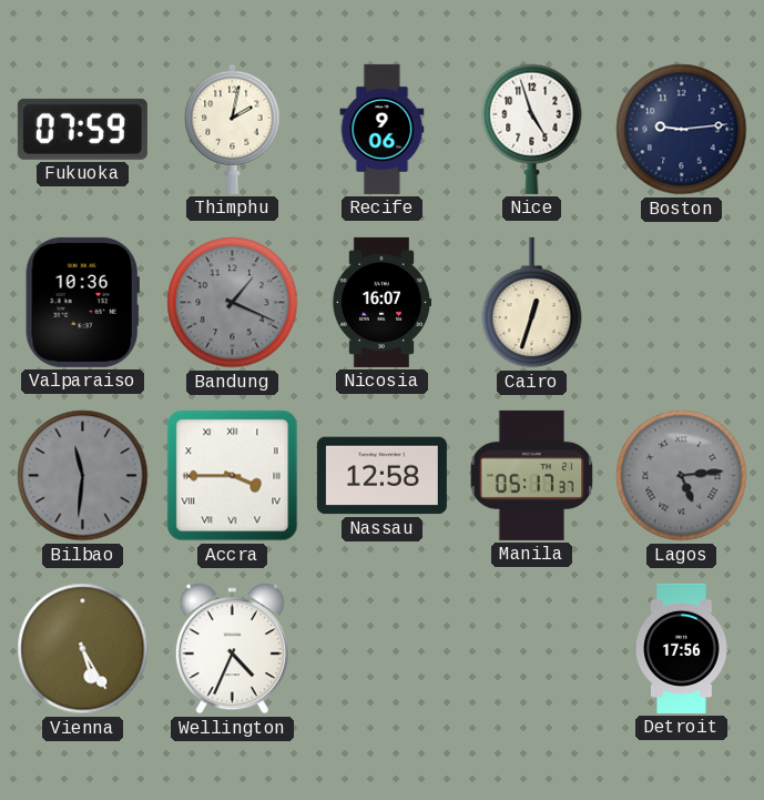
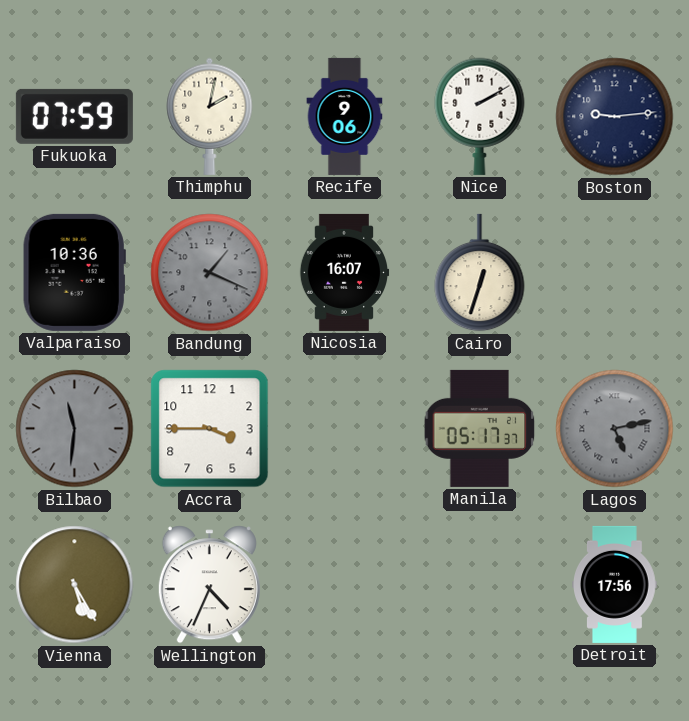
Nice: 4:57 -> 2:10
Accra numerals: Roman -> Arabic
Nassau: 12:58 -> none
Lagos: 5:14 -> 5:13
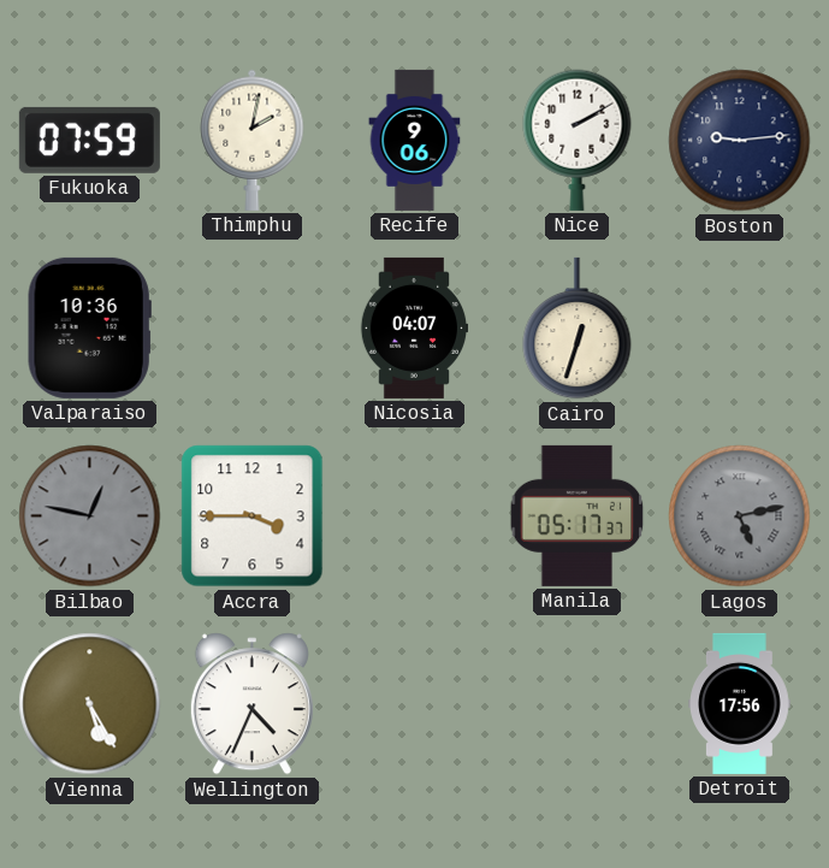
Bandung: 1:19 -> none
Nicosia: 16:07 -> 04:07
Bilbao: 11:31 -> 12:47
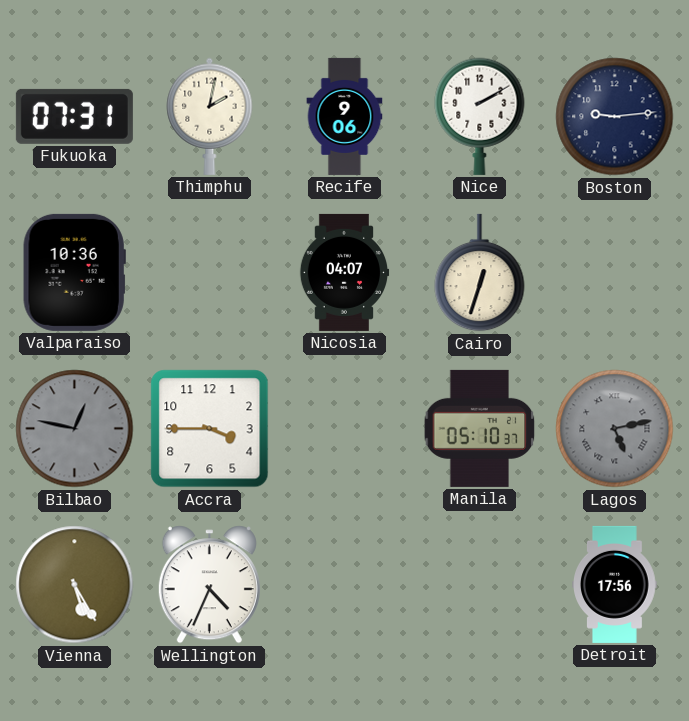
Fukuoka: 07:59 -> 07:31
Manila: 05:17 -> 05:10
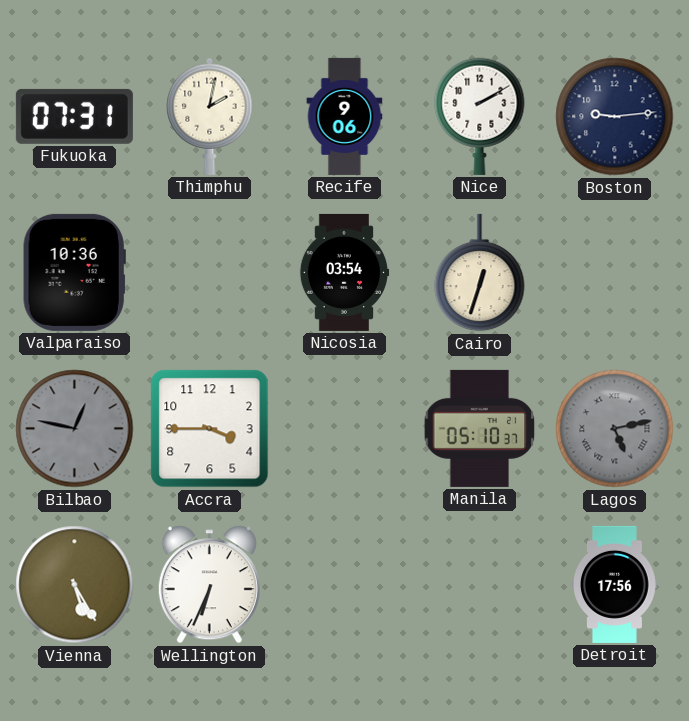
Nicosia: 04:07 -> 03:54
Wellington: 4:34 -> 6:34
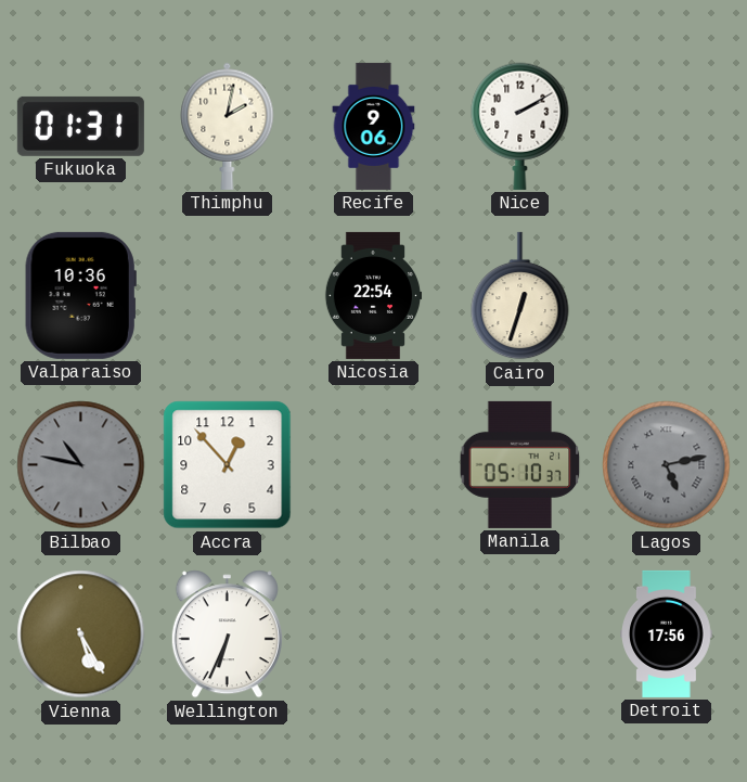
Fukuoka: 07:31 -> 01:31
Boston: 9:14 -> none
Nicosia: 03:54 -> 22:54
Bilbao: 12:47 -> 10:47
Accra: 3:45 -> 12:53
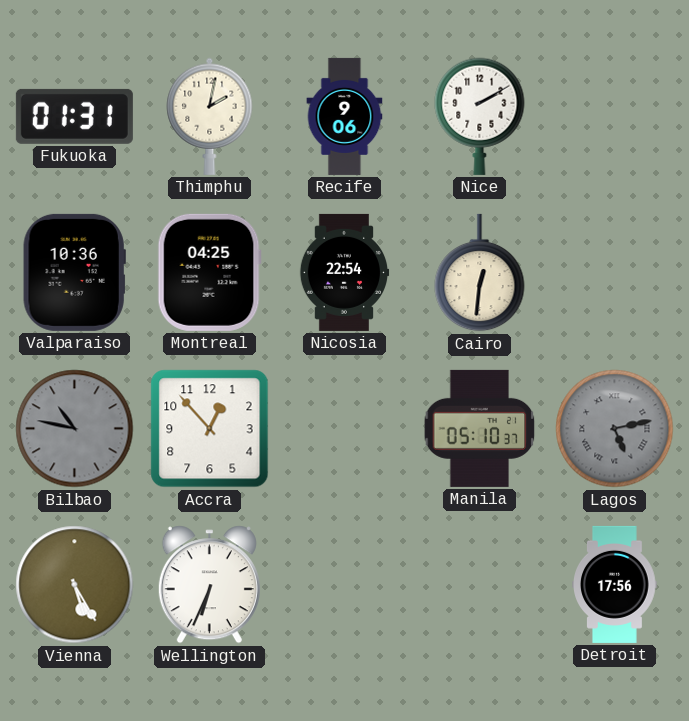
Montreal: none -> 04:25
Cairo: 12:33 -> 12:31
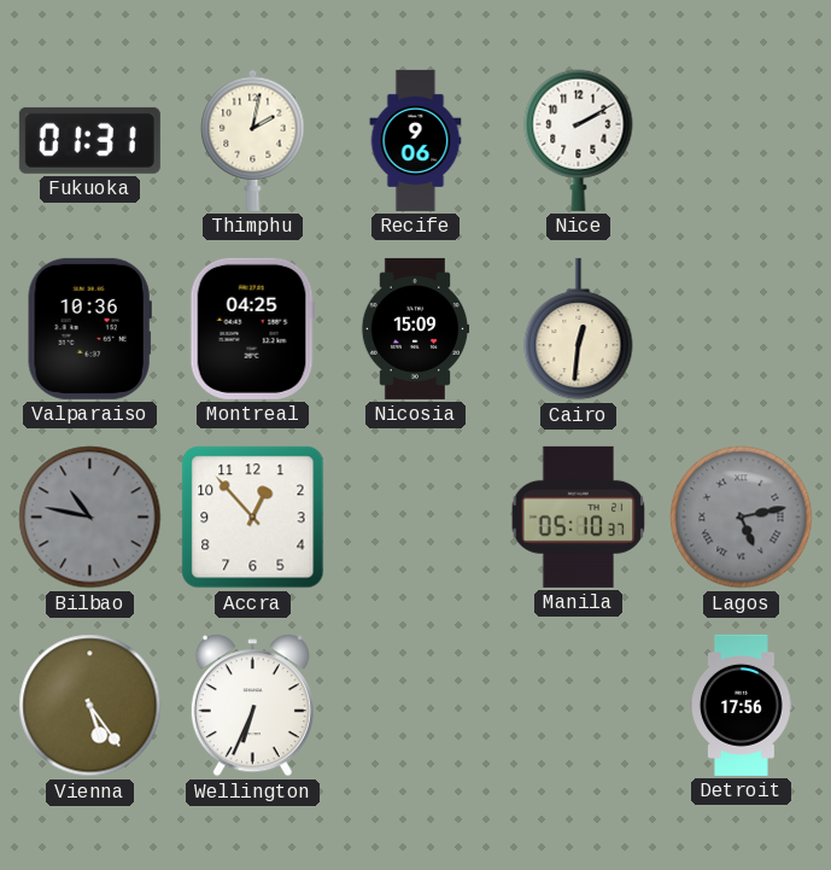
Nicosia: 22:54 -> 15:09
Vienna: 5:25 -> 5:24
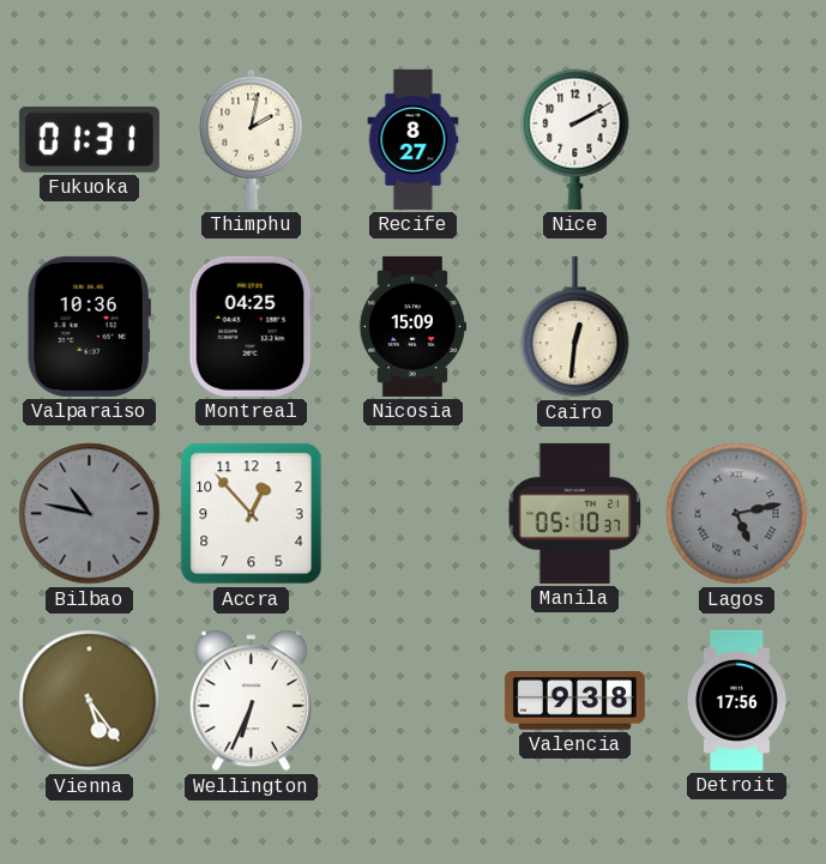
Recife: 9:06 -> 8:27
Valencia: none -> 9:38
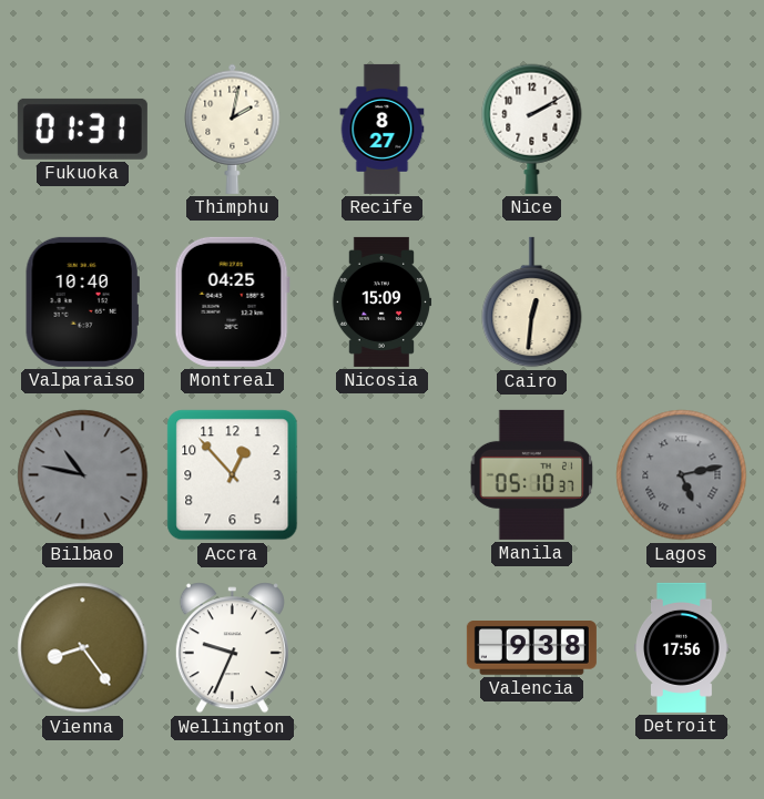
Valparaiso: 10:36 -> 10:40
Vienna: 5:24 -> 8:24
Wellington: 6:34 -> 9:34
